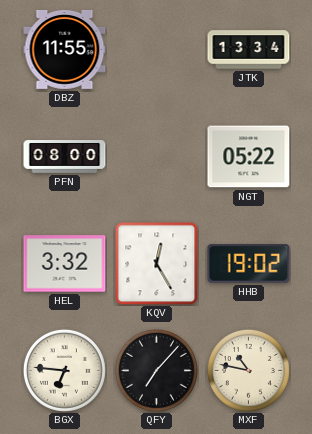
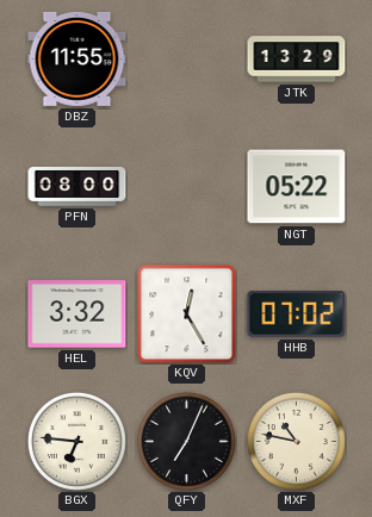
JTK: 13:34 -> 13:29
HHB: 19:02 -> 07:02
QFY: 7:07 -> 7:04
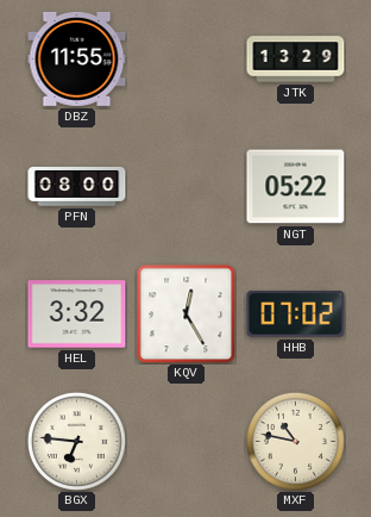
QFY: 7:04 -> none
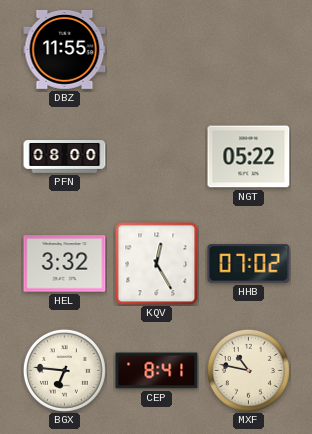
JTK: 13:29 -> none
CEP: none -> 8:41
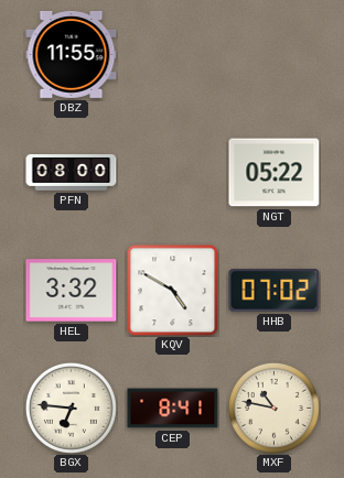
KQV: 12:25 -> 4:50
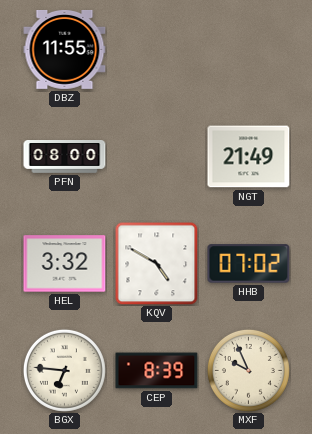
NGT: 05:22 -> 21:49
CEP: 8:41 -> 8:39
MXF: 10:47 -> 9:56
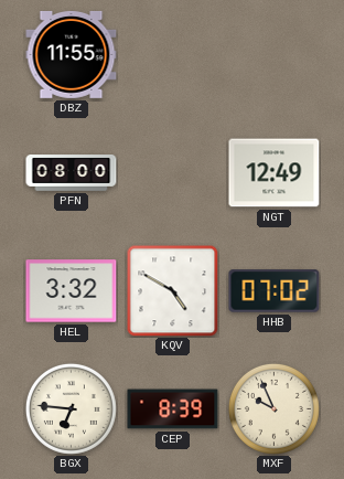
NGT: 21:49 -> 12:49
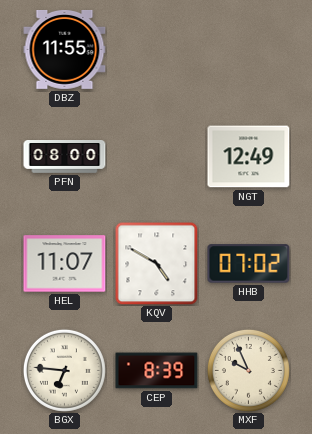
HEL: 3:32 -> 11:07
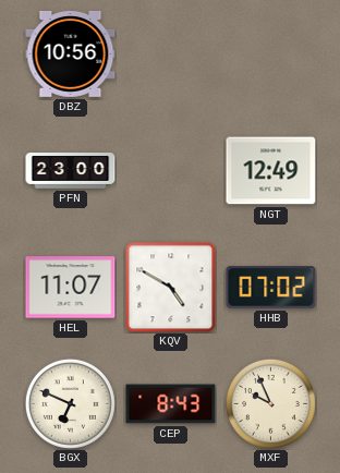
DBZ: 11:55 -> 10:56
PFN: 08:00 -> 23:00
BGX: 6:46 -> 6:49
CEP: 8:39 -> 8:43
